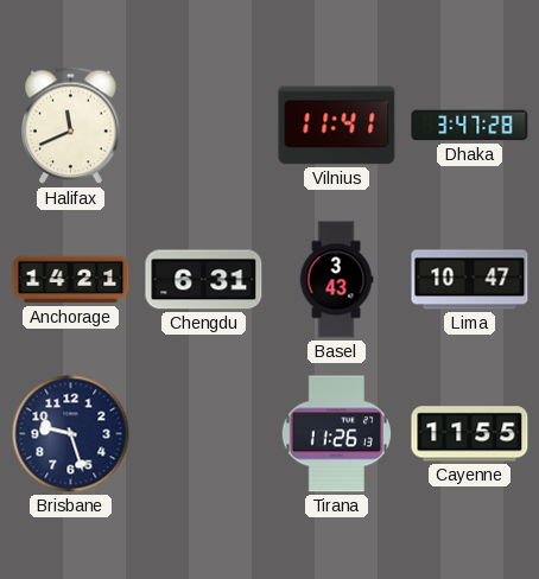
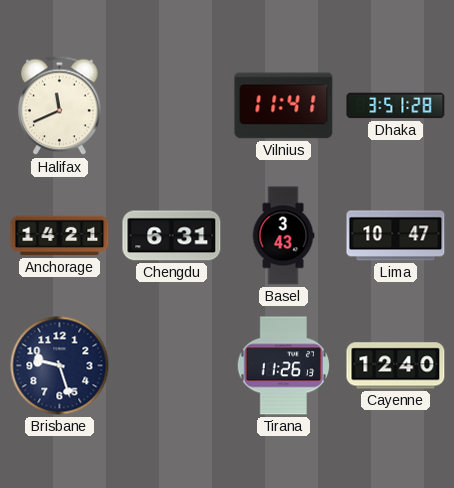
Dhaka: 3:47 -> 3:51
Cayenne: 11:55 -> 12:40
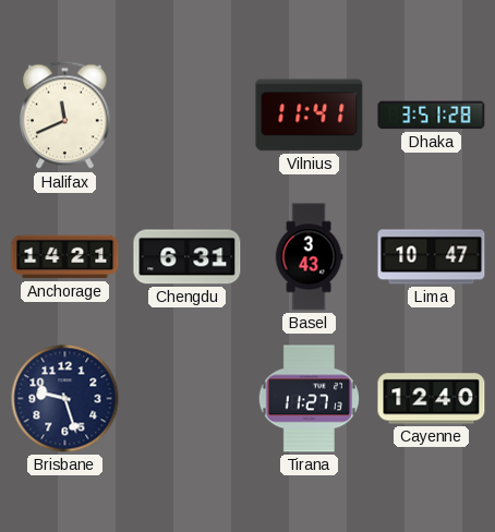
Tirana: 11:26 -> 11:27
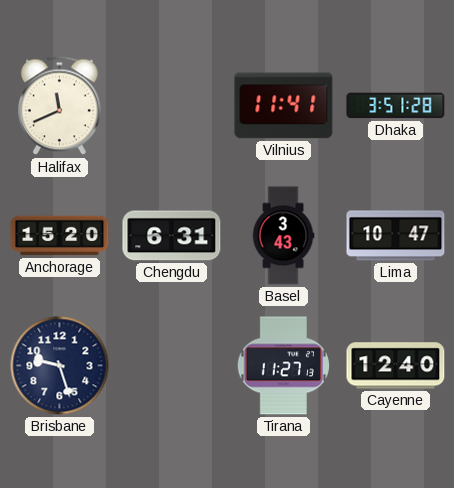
Anchorage: 14:21 -> 15:20
